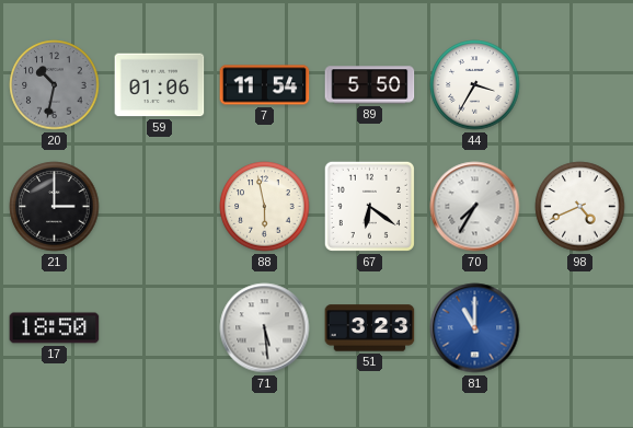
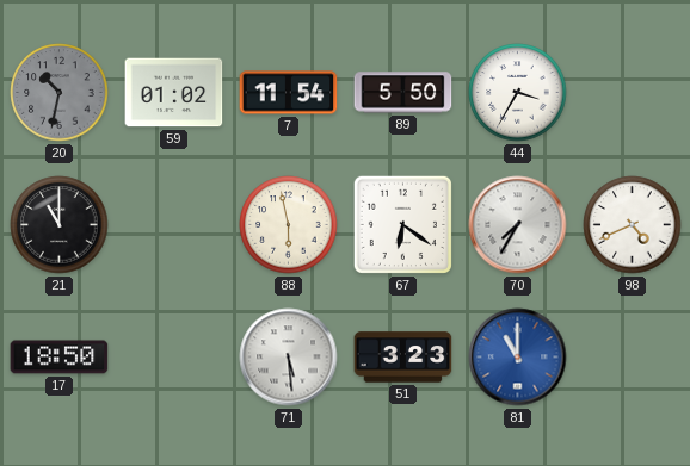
59: 01:06 -> 01:02
21: 3:00 -> 11:00
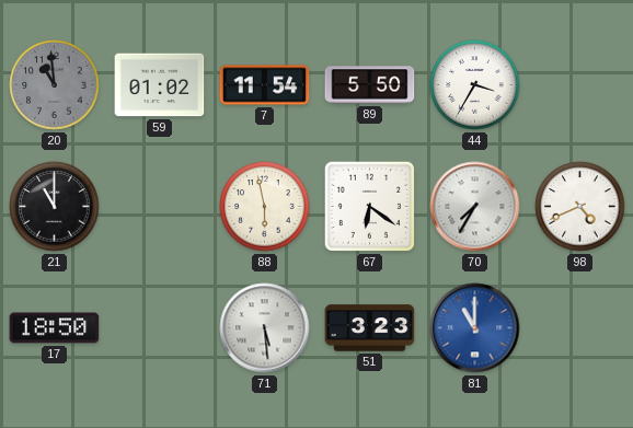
20: 10:32 -> 10:59
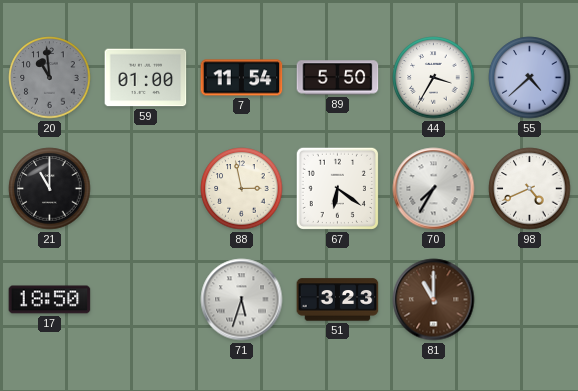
59: 01:02 -> 01:00
55: none -> 4:38
88: 5:58 -> 2:58
71: 5:29 -> 5:33
81 dial: blue -> brown
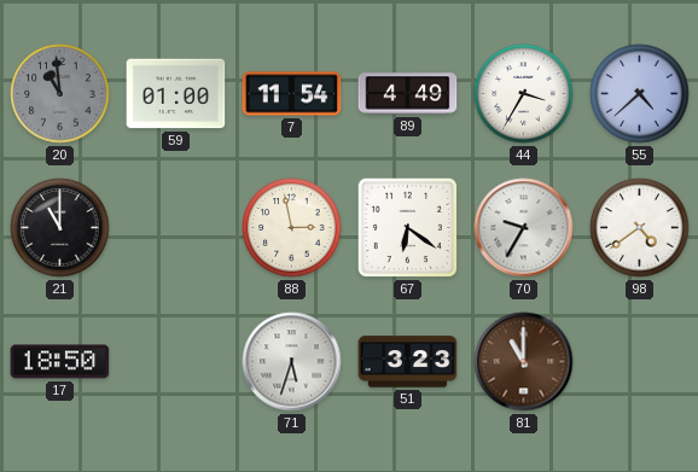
89: 5:50 -> 4:49
70: 7:35 -> 9:35
98: 4:41 -> 4:39
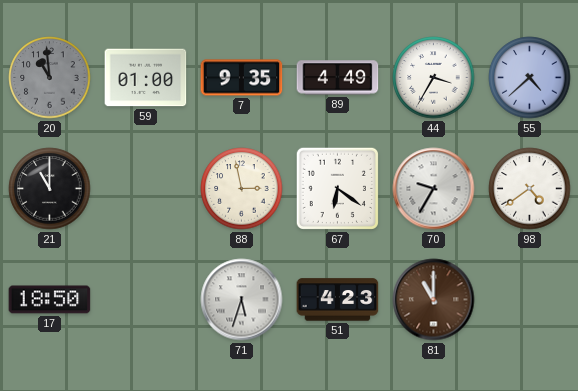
7: 11:54 -> 9:35
51: 3:23 -> 4:23
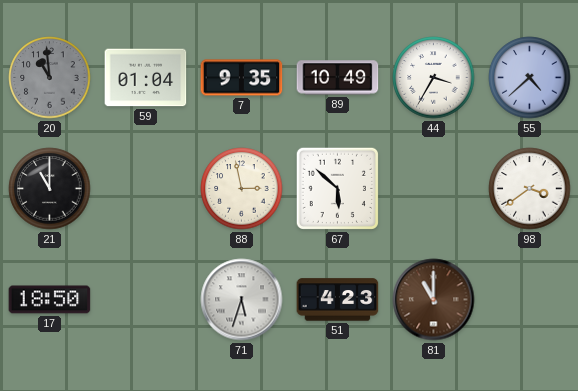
59: 01:00 -> 01:04
89: 4:49 -> 10:49
67: 6:21 -> 5:52
70: 9:35 -> none
98: 4:39 -> 3:39
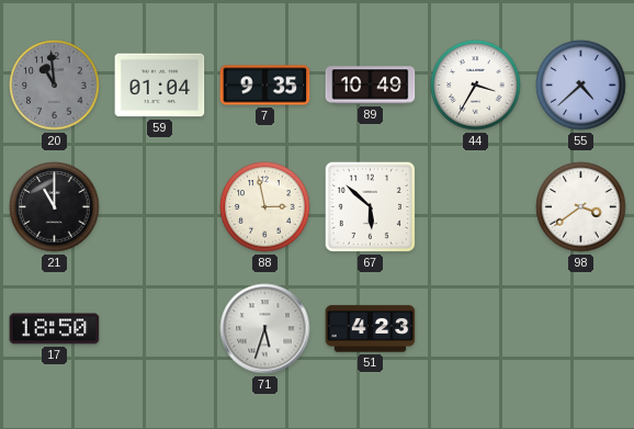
81: 11:00 -> none
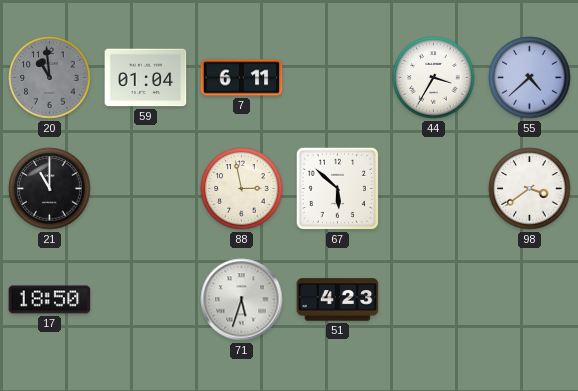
7: 9:35 -> 6:11
89: 10:49 -> none
